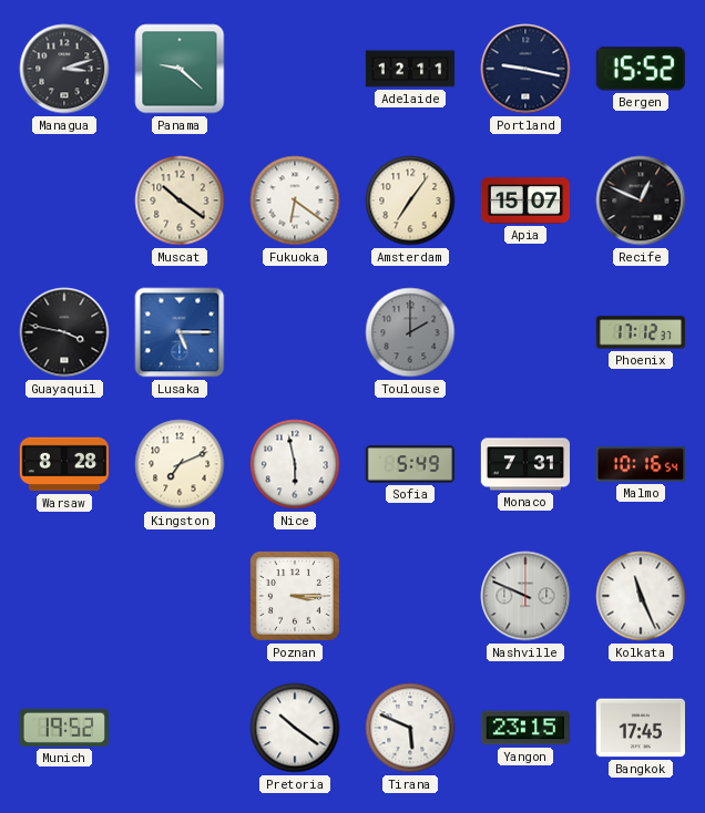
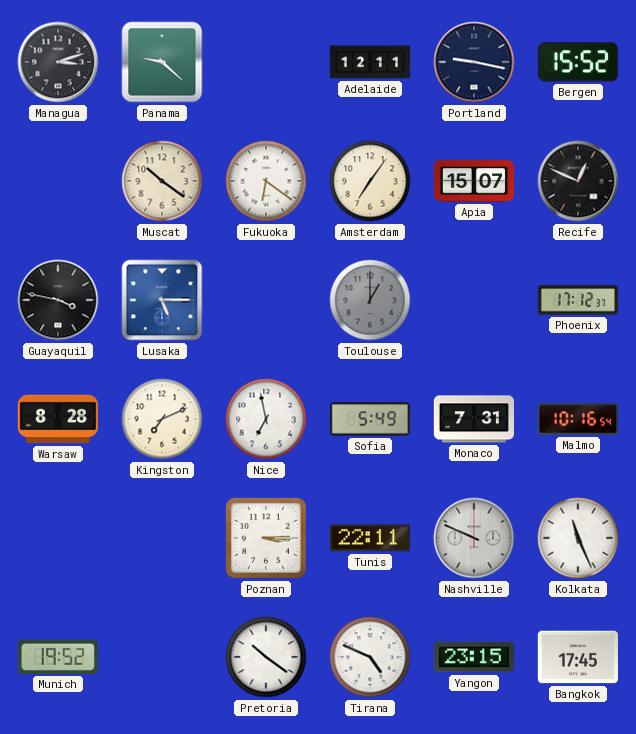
Toulouse: 2:00 -> 1:00
Nice: 5:58 -> 6:58
Tunis: none -> 22:11
Tirana: 5:49 -> 4:49
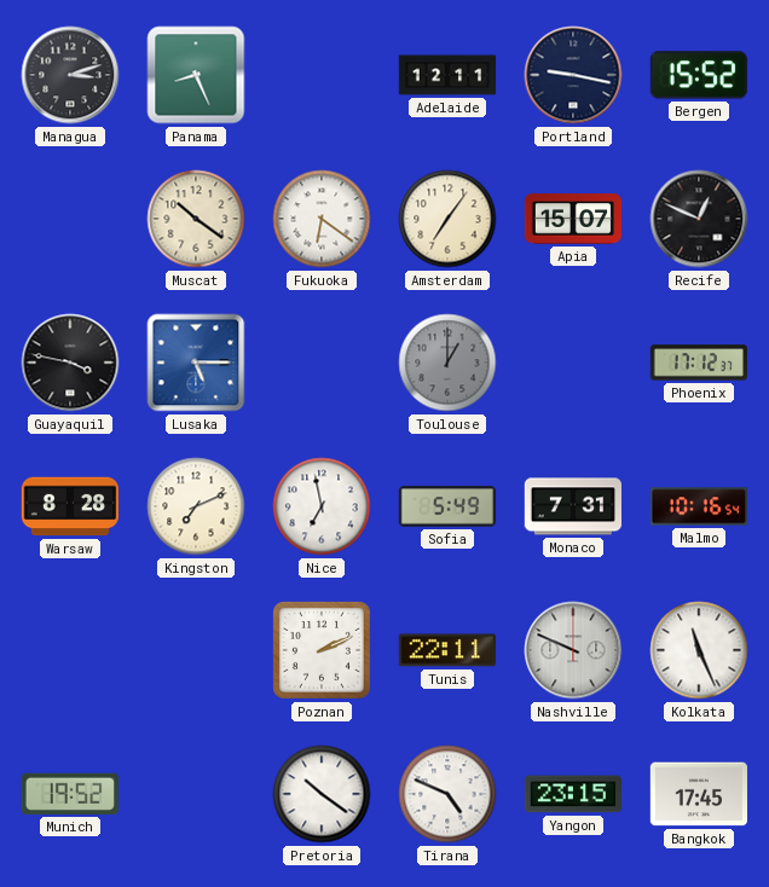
Panama: 9:22 -> 8:26
Poznan: 3:15 -> 2:11
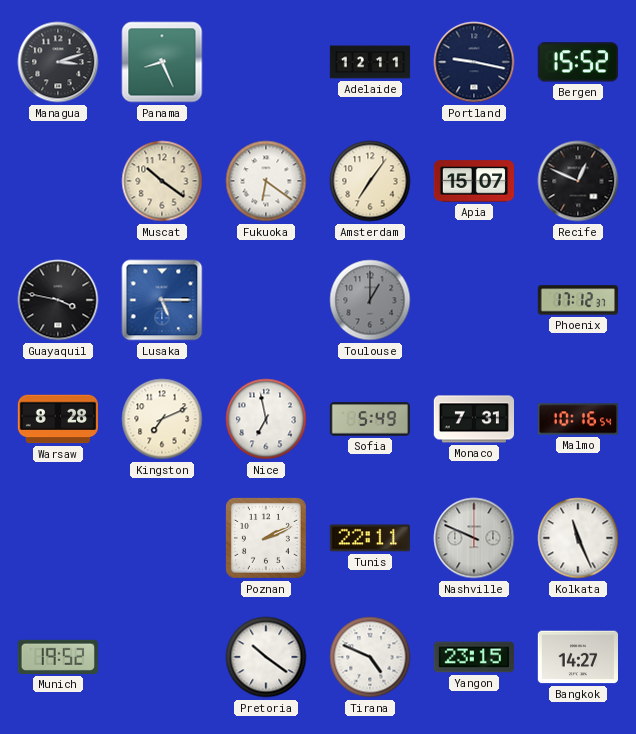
Bangkok: 17:45 -> 14:27
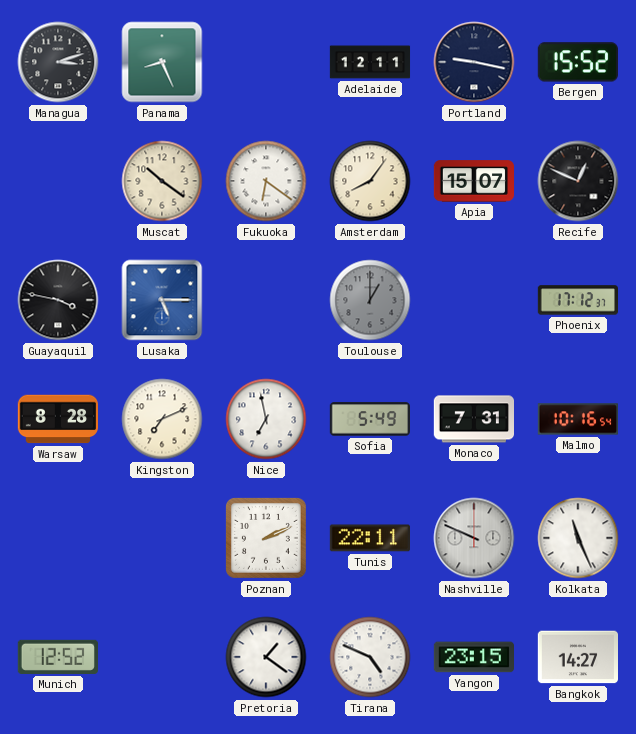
Amsterdam: 7:06 -> 8:06
Munich: 19:52 -> 12:52
Pretoria: 10:21 -> 1:21
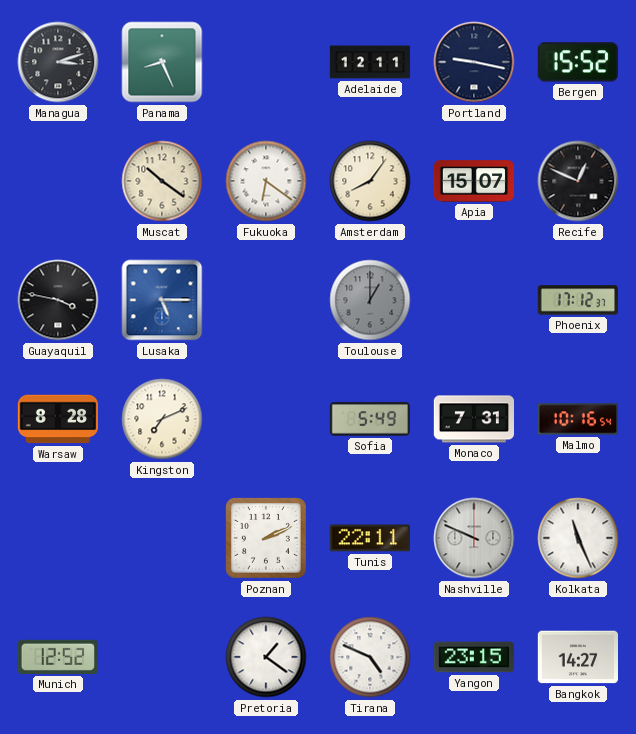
Nice: 6:58 -> none
